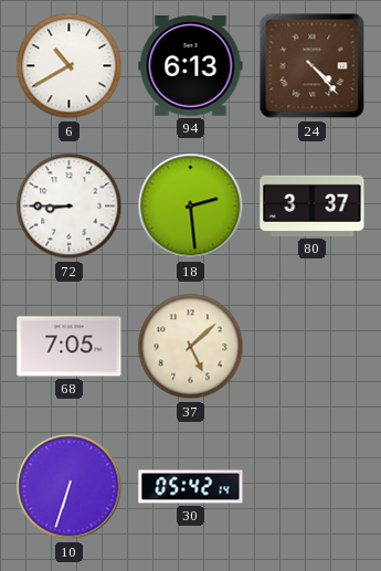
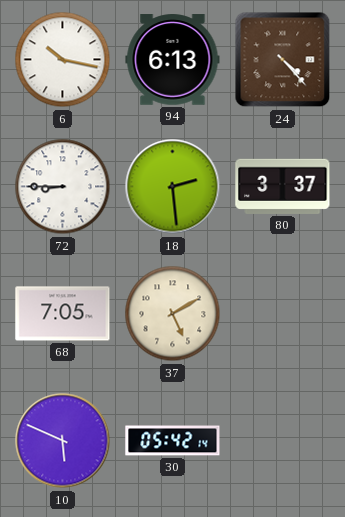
6: 10:40 -> 10:17
37: 5:08 -> 5:10
10: 6:33 -> 5:49
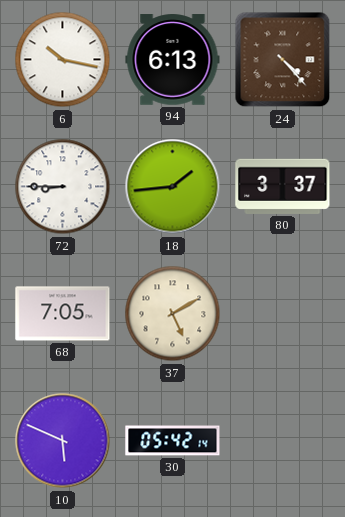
18: 2:29 -> 1:44
